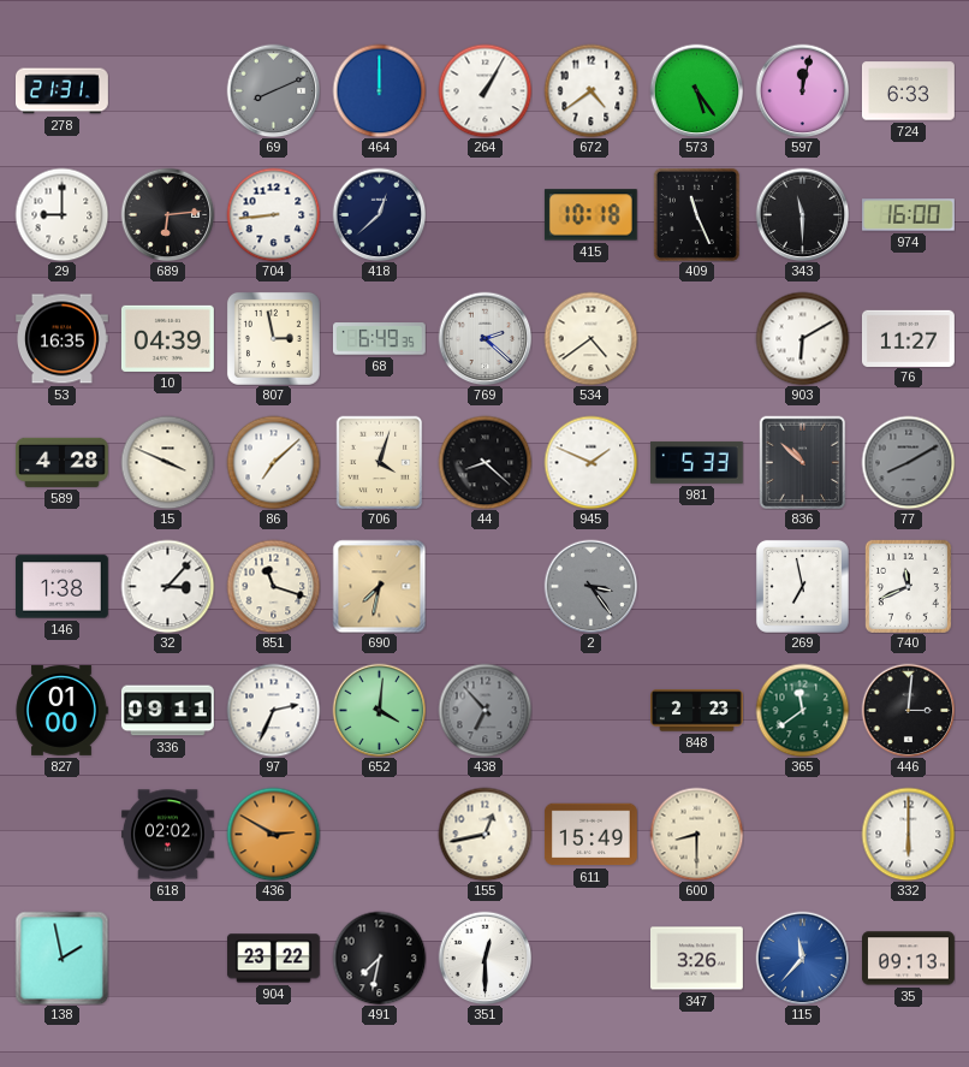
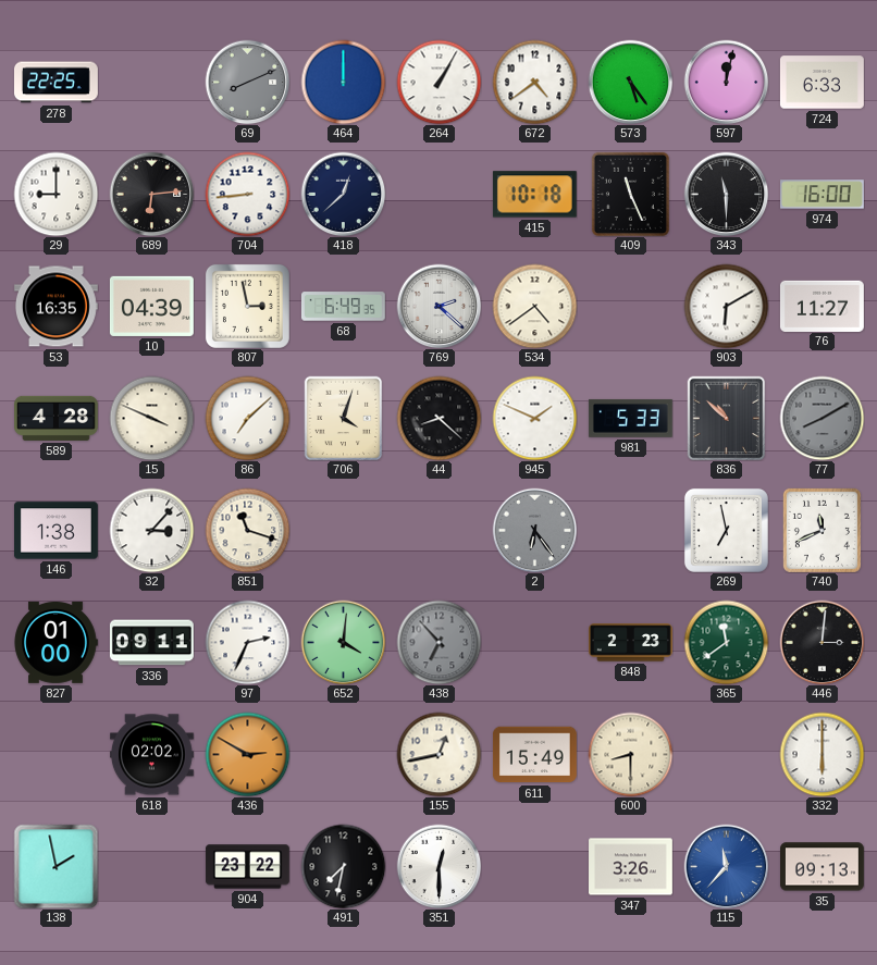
278: 21:31 -> 22:25
690: 7:32 -> none
2: 3:24 -> 6:24
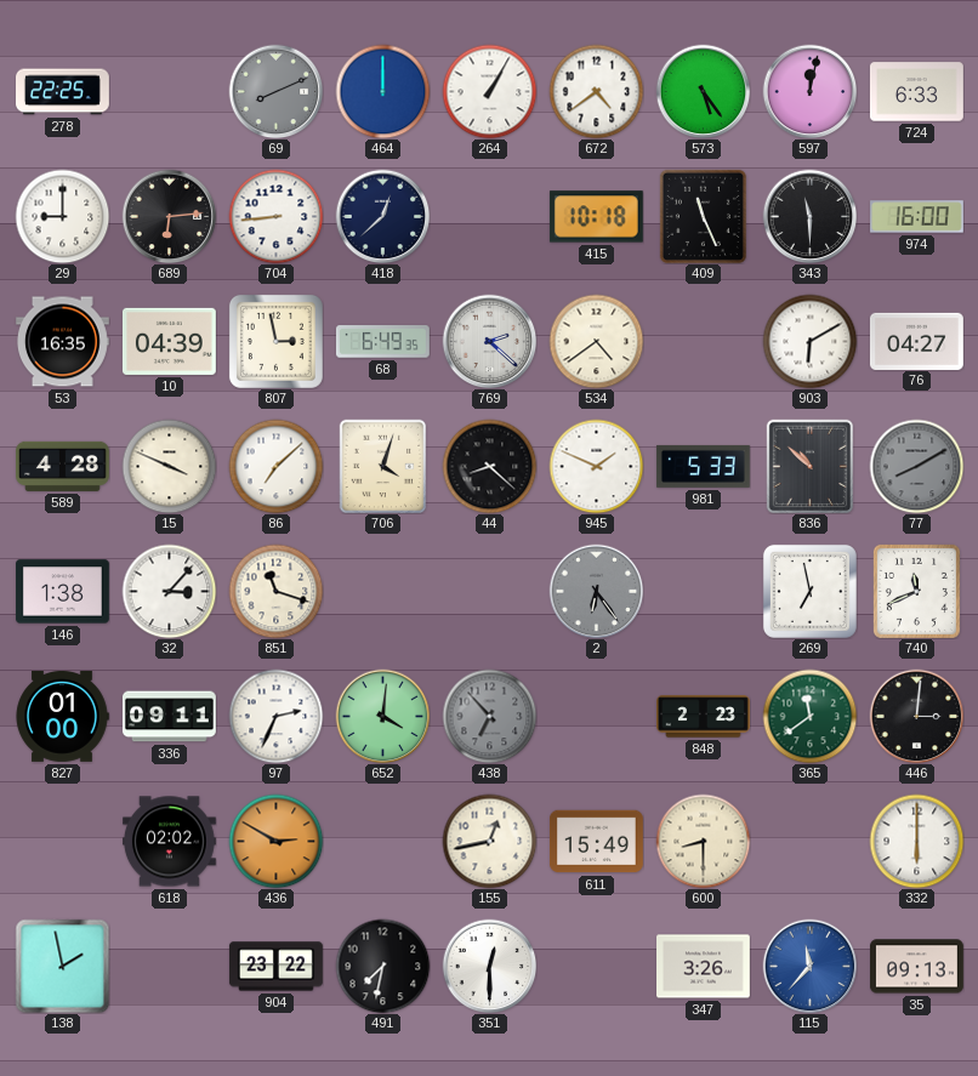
76: 11:27 -> 04:27
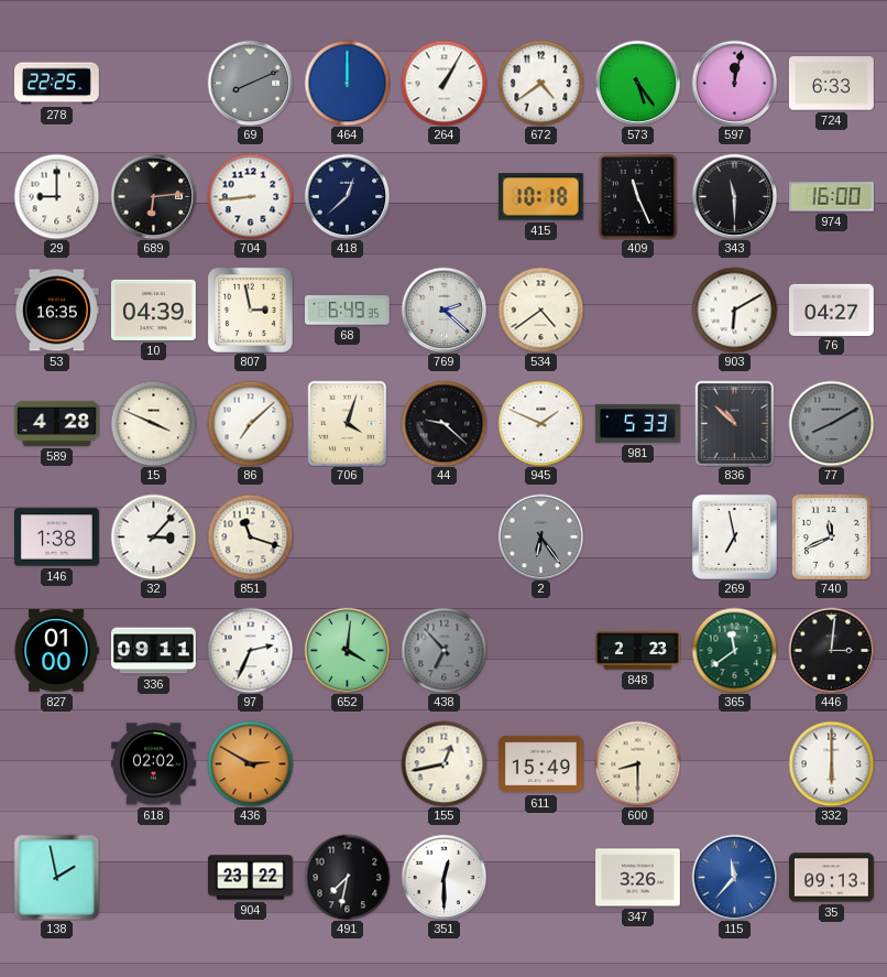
44: 8:22 -> 9:22
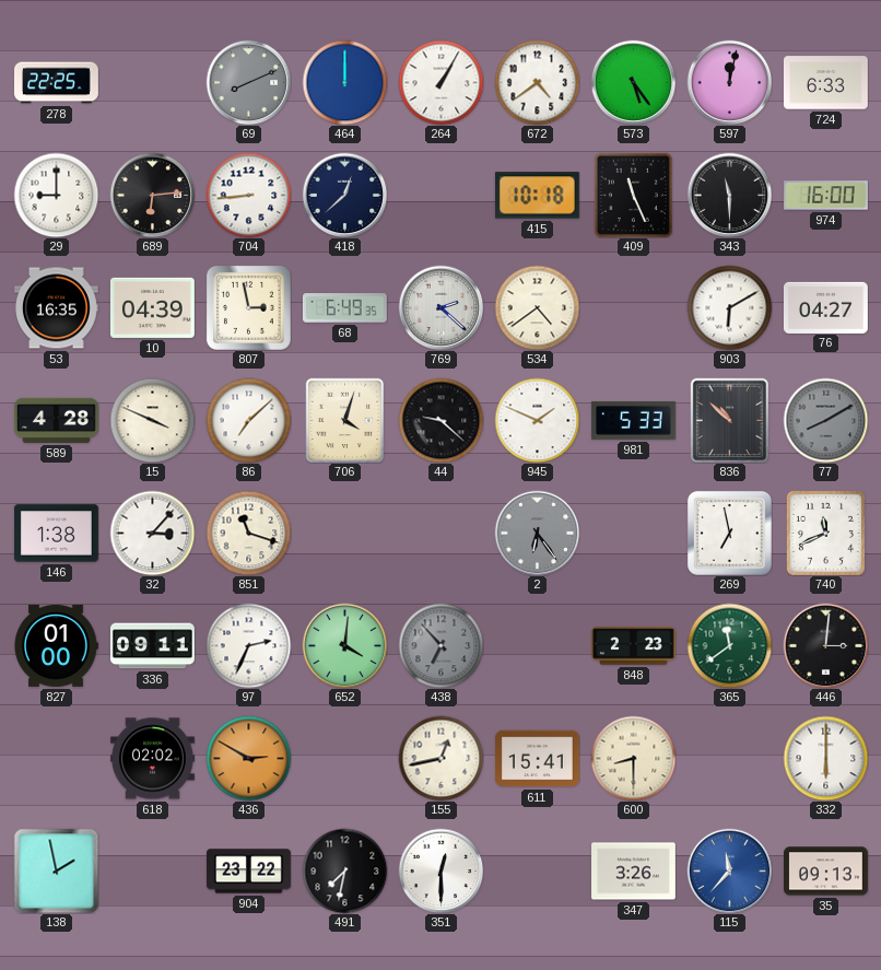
611: 15:49 -> 15:41
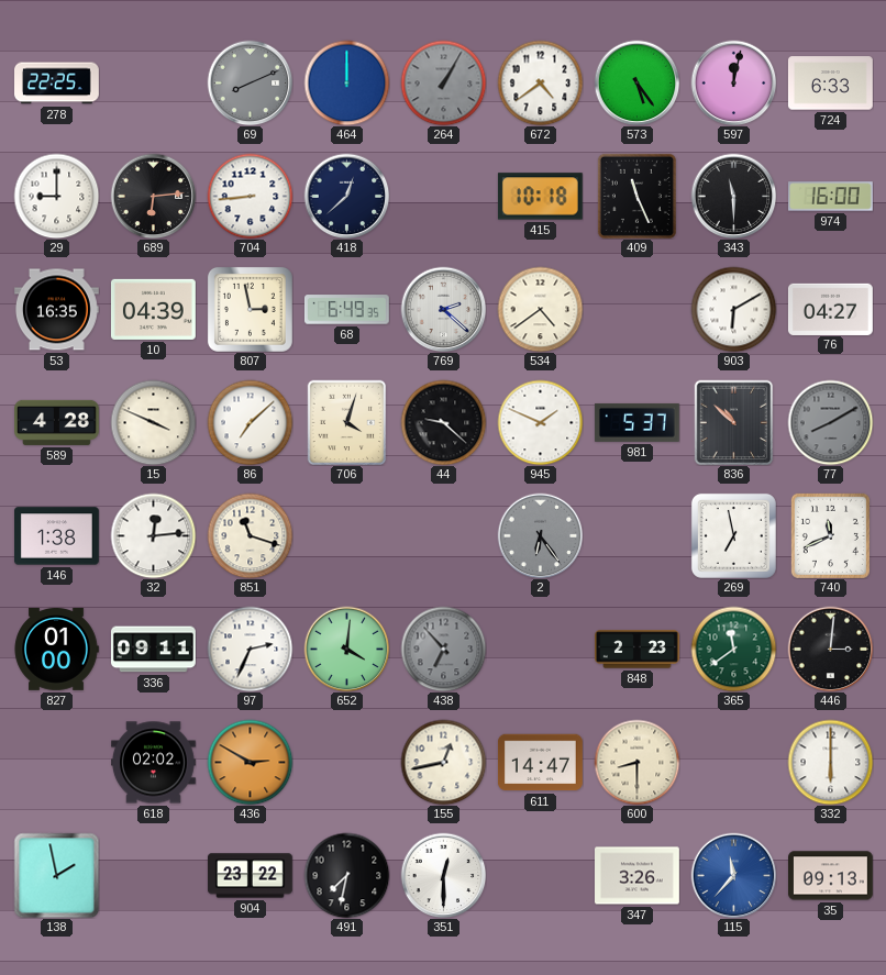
264 dial: white -> grey
981: 5:33 -> 5:37
32: 3:07 -> 12:14
611: 15:41 -> 14:47
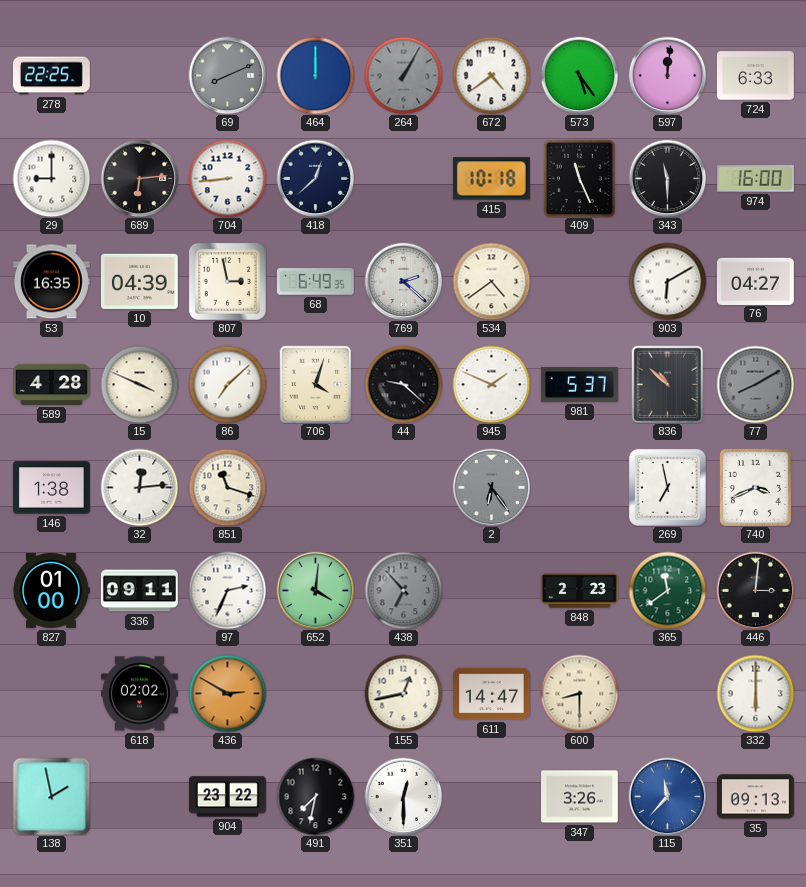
597: 12:02 -> 12:01
740: 11:41 -> 3:41
